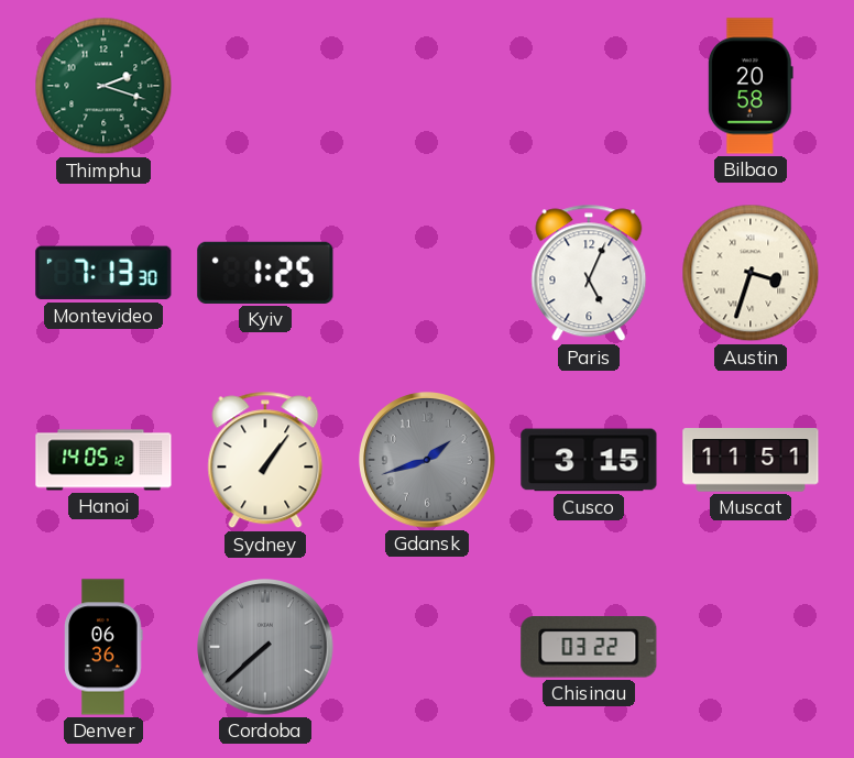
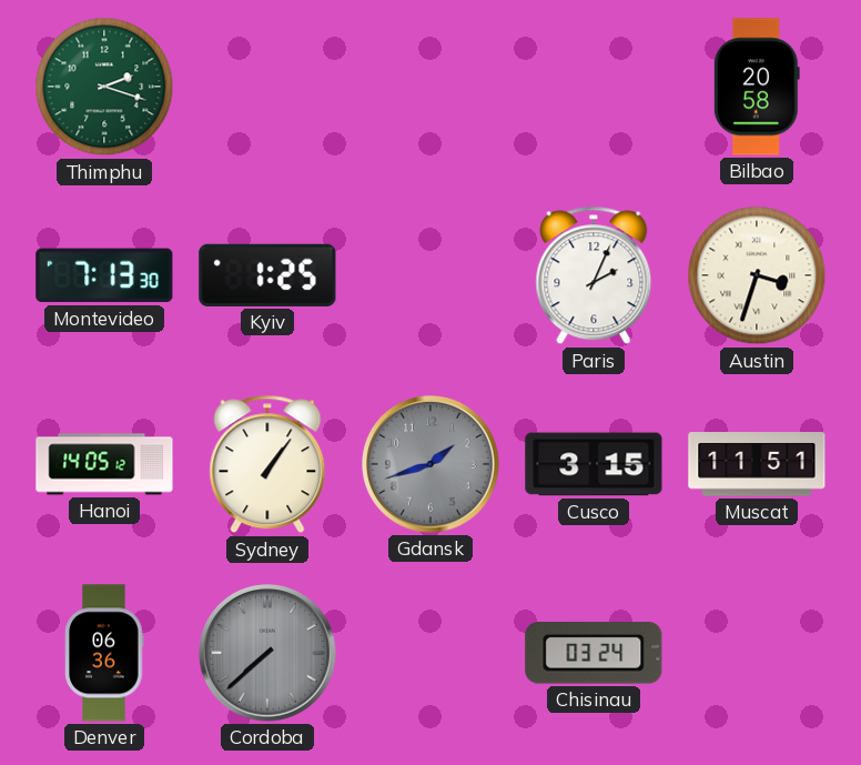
Paris: 5:04 -> 2:04
Chisinau: 03:22 -> 03:24
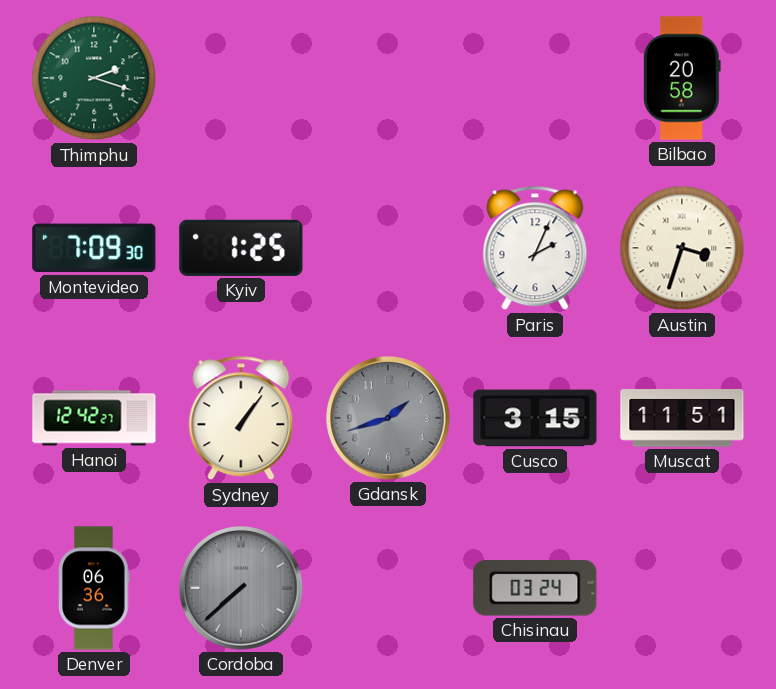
Montevideo: 7:13 -> 7:09
Hanoi: 14:05 -> 12:42
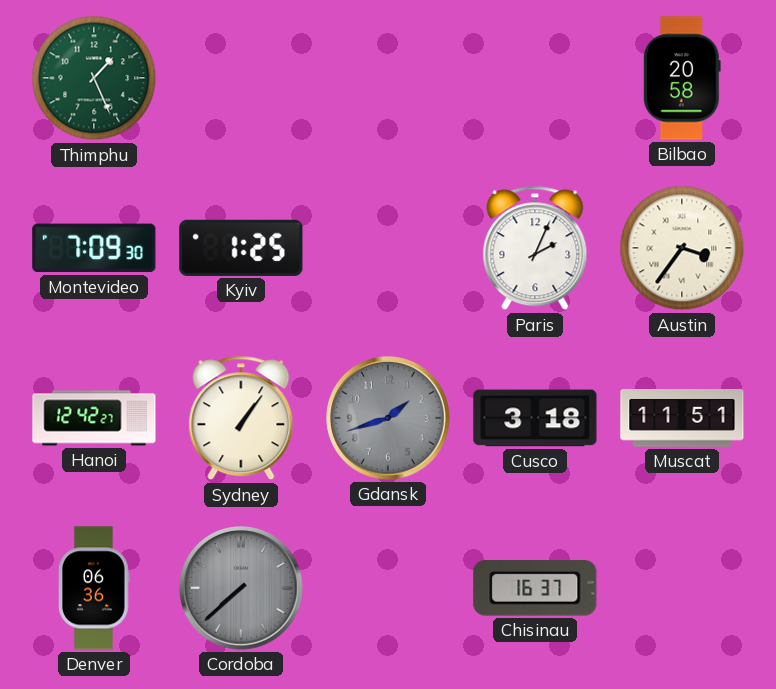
Thimphu: 2:18 -> 1:26
Austin: 3:33 -> 3:36
Cusco: 3:15 -> 3:18
Chisinau: 03:24 -> 16:37
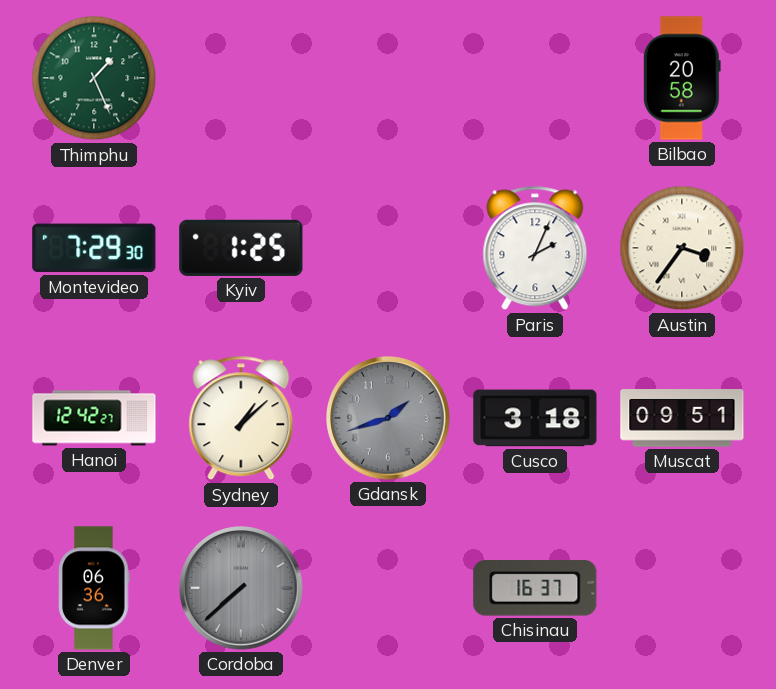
Montevideo: 7:09 -> 7:29
Sydney: 1:06 -> 1:08
Muscat: 11:51 -> 09:51
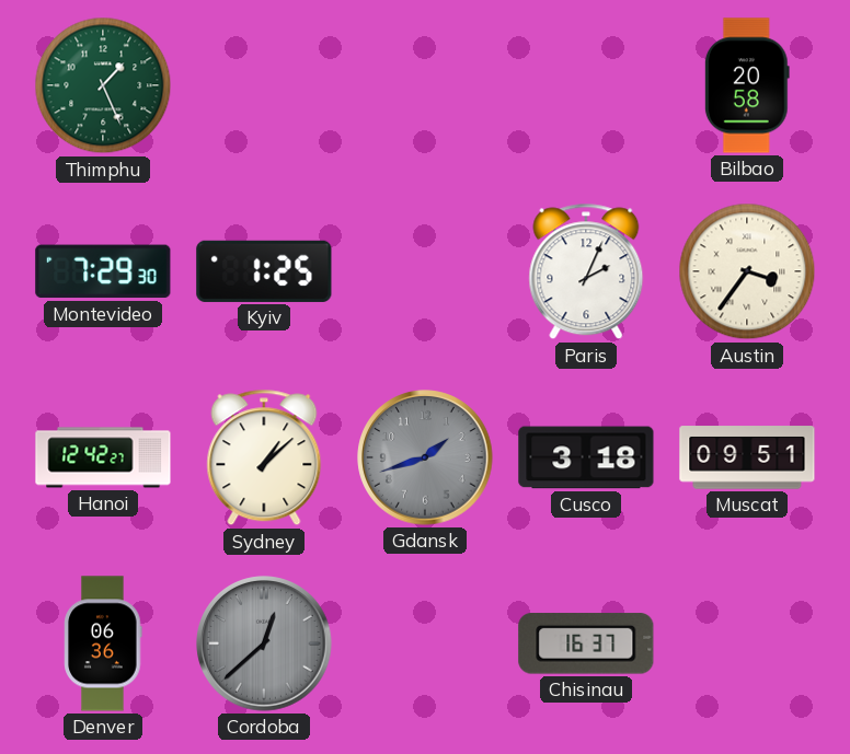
Cordoba: 7:38 -> 12:38
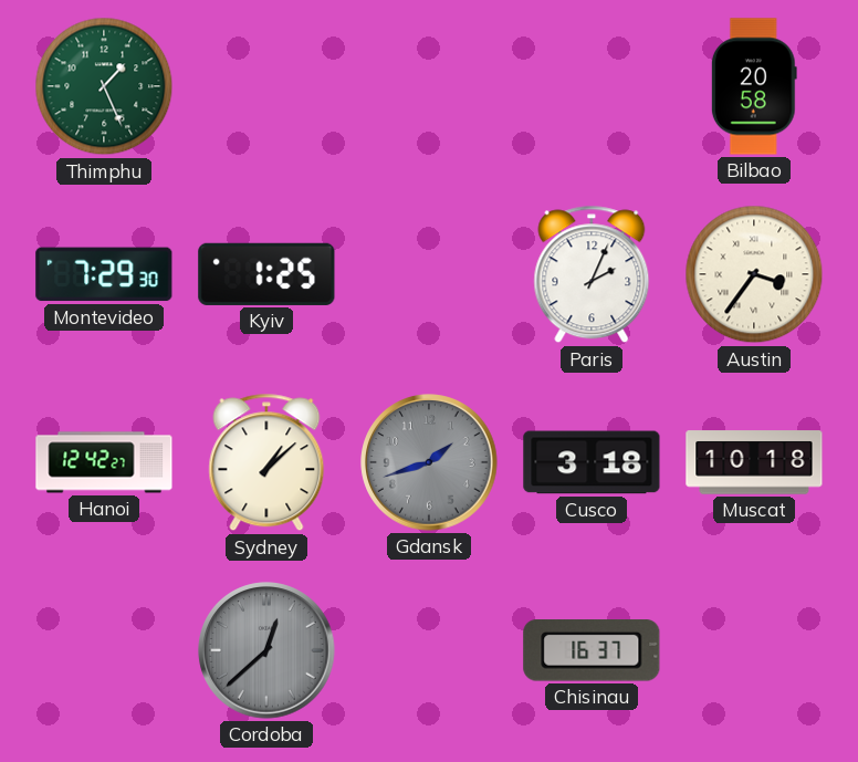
Muscat: 09:51 -> 10:18
Denver: 06:36 -> none
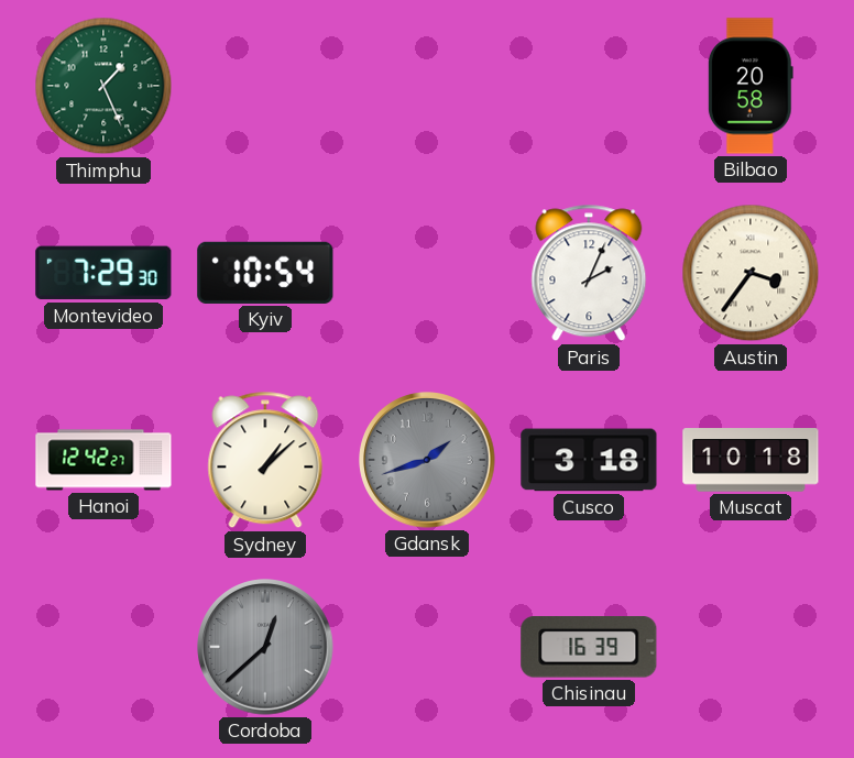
Kyiv: 1:25 -> 10:54
Chisinau: 16:37 -> 16:39
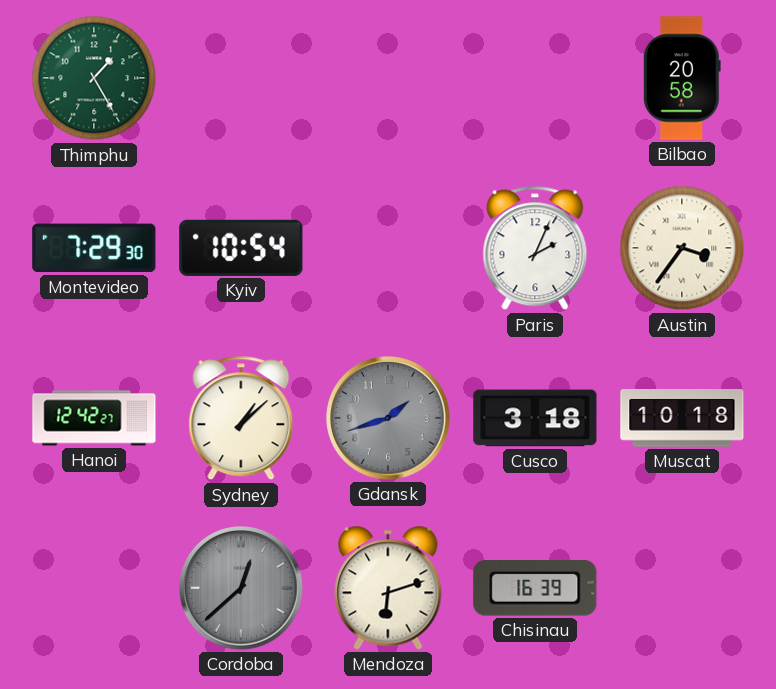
Thimphu: 1:26 -> 1:25
Mendoza: none -> 6:12
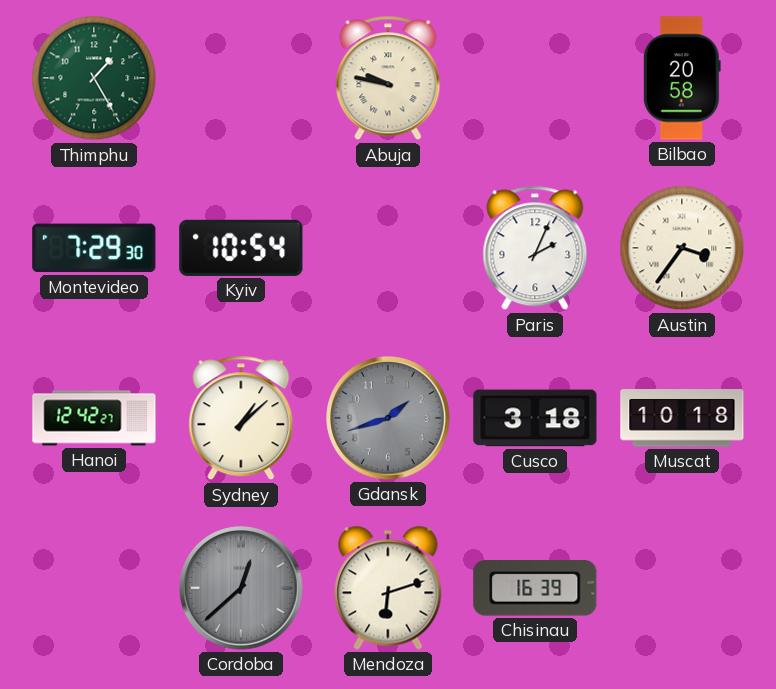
Abuja: none -> 9:47
